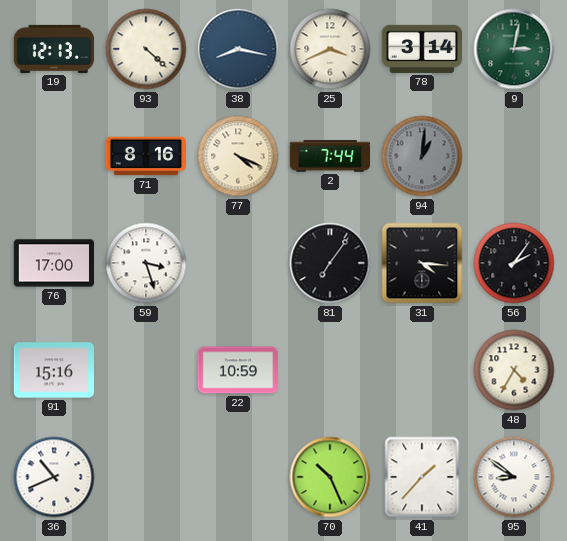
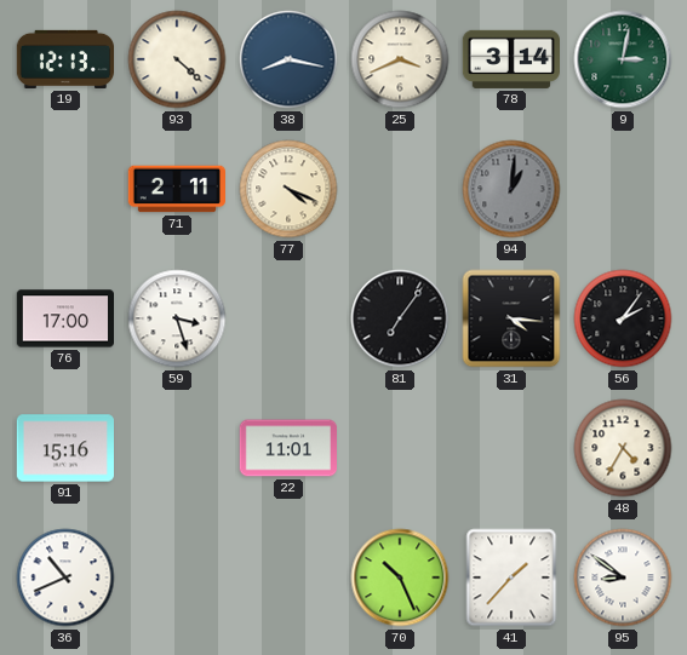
71: 8:16 -> 2:11
2: 7:44 -> none
22: 10:59 -> 11:01
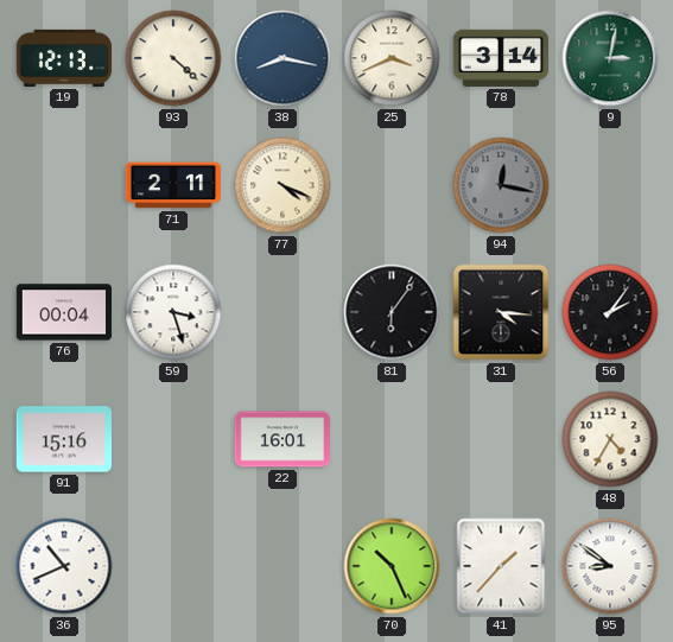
94: 1:01 -> 12:17
76: 17:00 -> 00:04
81: 7:06 -> 6:06
22: 11:01 -> 16:01
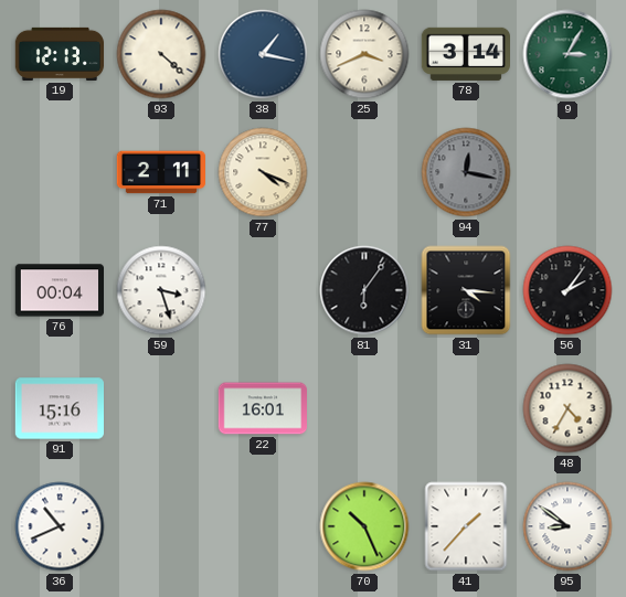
38: 8:17 -> 1:17
9: 3:02 -> 3:05
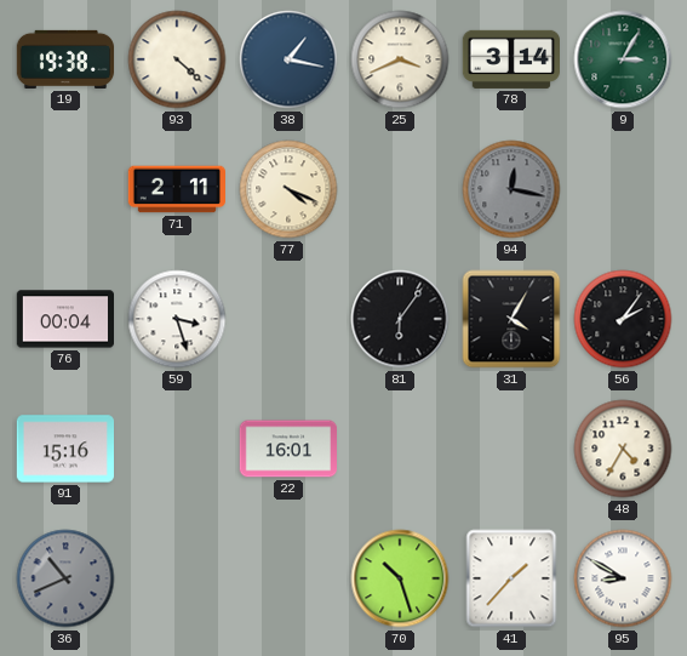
19: 12:13 -> 19:38
31: 4:16 -> 4:05
36 dial: white -> grey
70: 10:26 -> 10:27
95: 8:51 -> 8:50
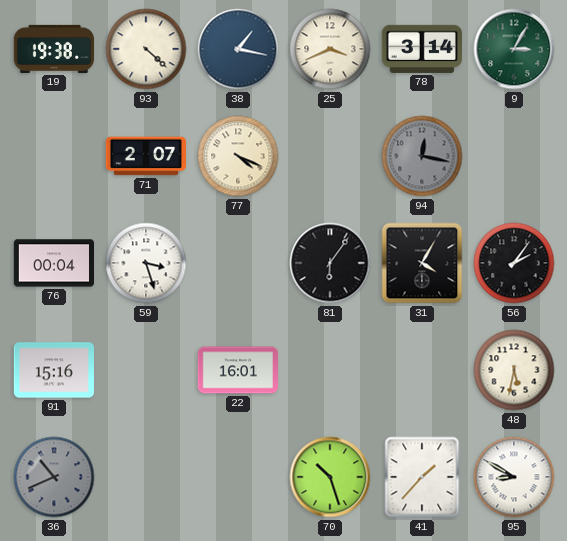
71: 2:11 -> 2:07
48: 4:35 -> 5:32
